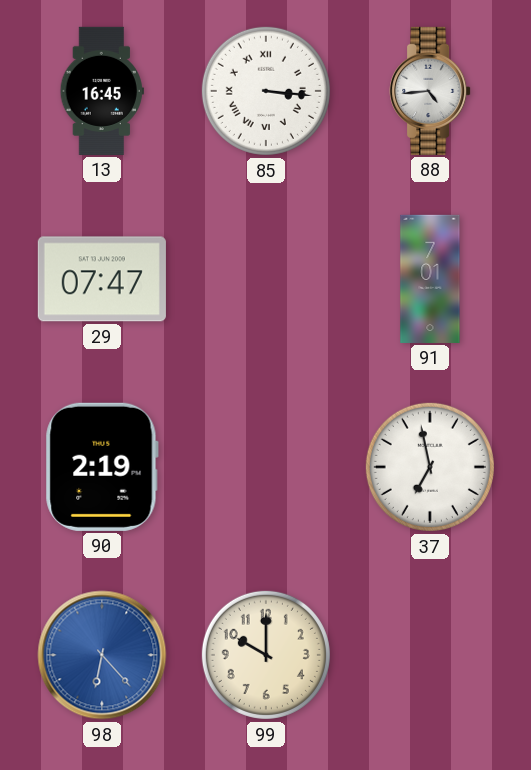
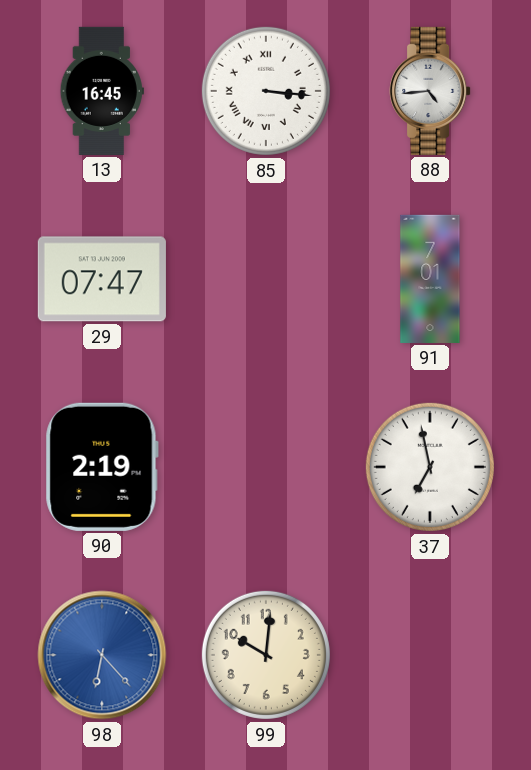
99: 10:00 -> 10:01
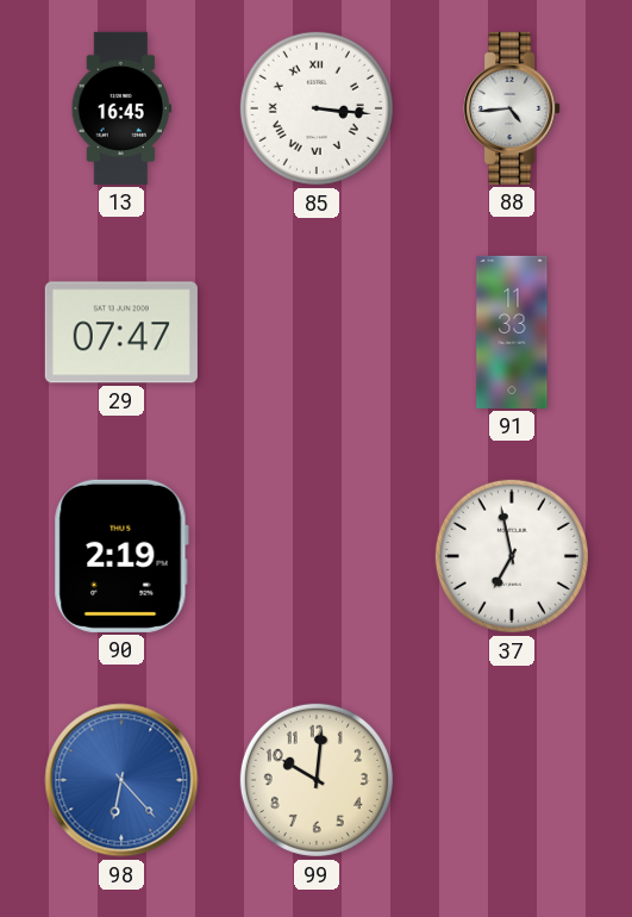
91: 7:01 -> 11:33
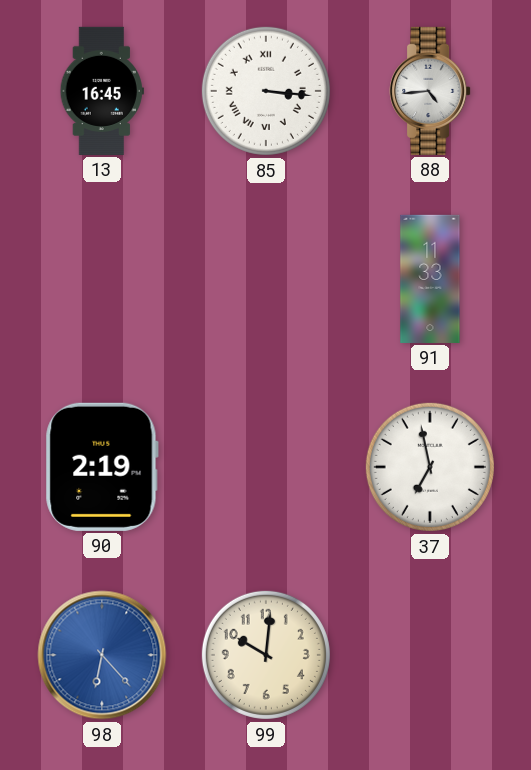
29: 07:47 -> none
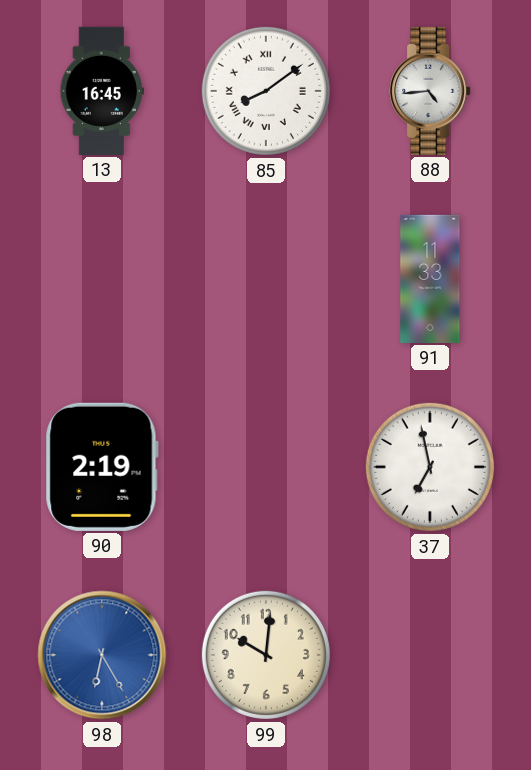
85: 3:16 -> 8:09
98: 6:23 -> 6:25
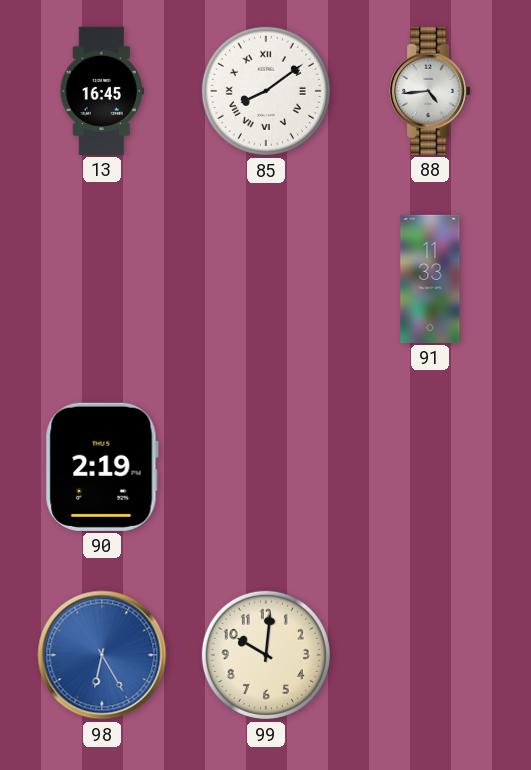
37: 6:58 -> none
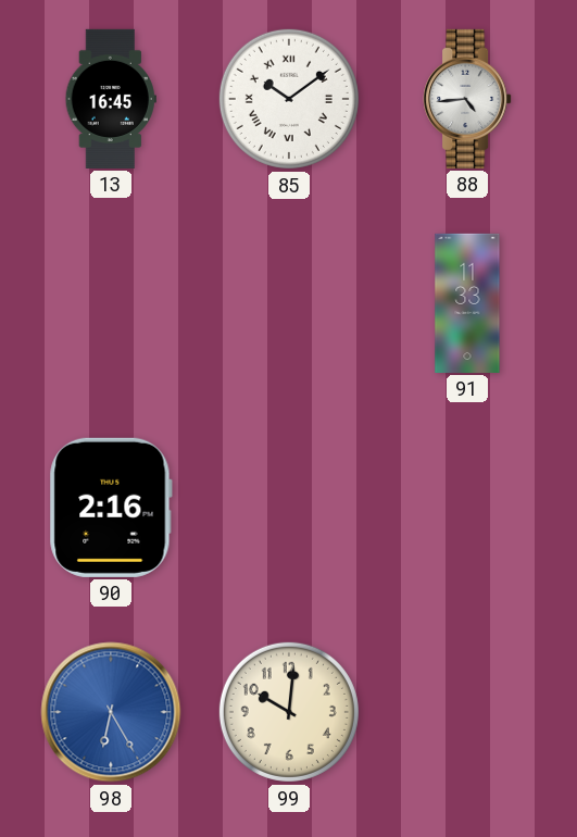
85: 8:09 -> 10:09
90: 2:19 -> 2:16
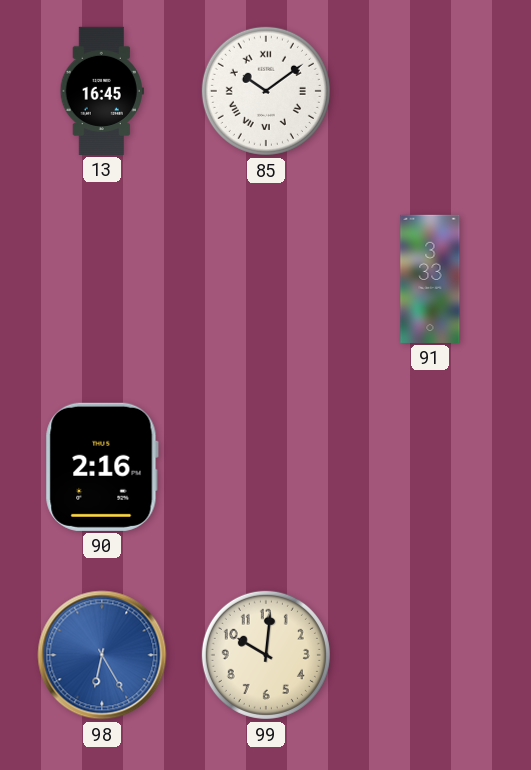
88: 4:44 -> none
91: 11:33 -> 3:33
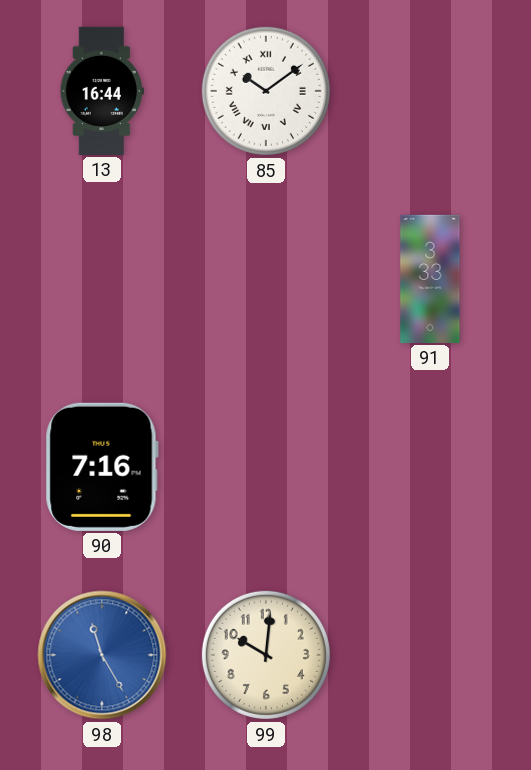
13: 16:45 -> 16:44
90: 2:16 -> 7:16
98: 6:25 -> 11:25
